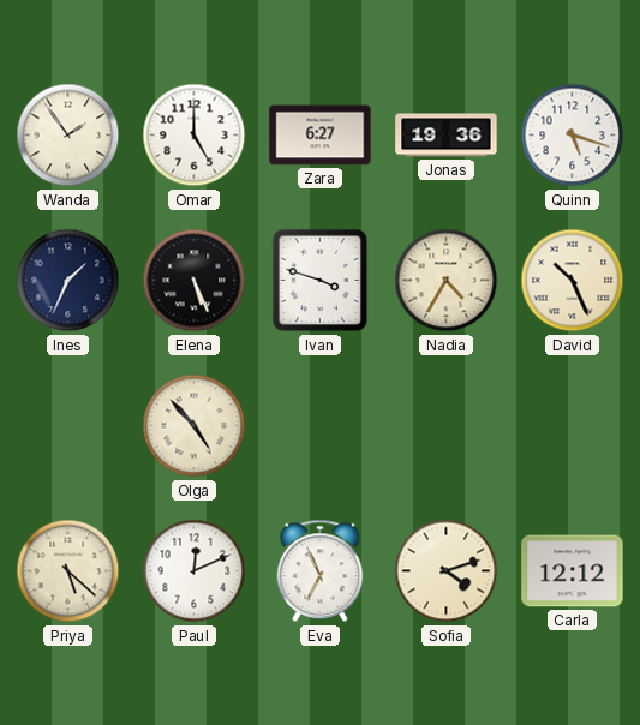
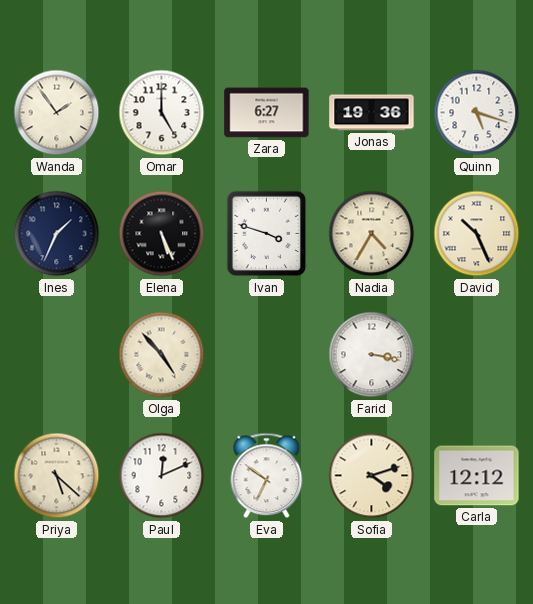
Farid: none -> 3:17
Eva: 6:56 -> 6:51
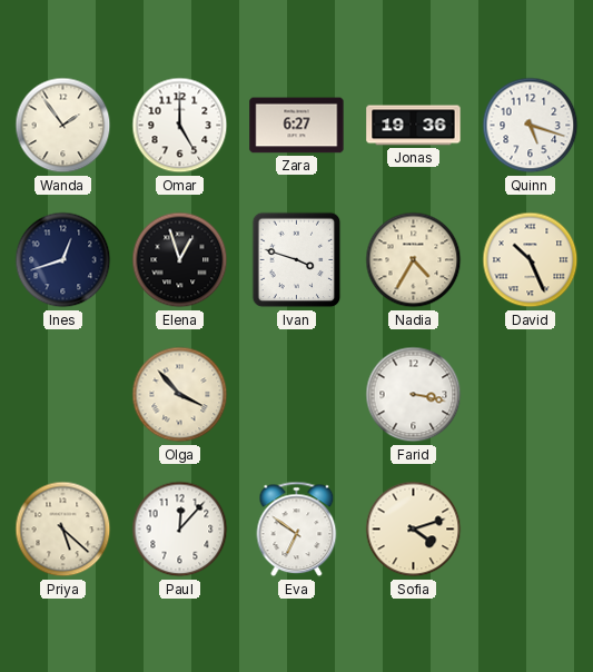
Ines: 1:34 -> 12:42
Elena: 5:26 -> 12:57
Olga: 4:53 -> 3:53
Paul: 12:11 -> 12:07
Carla: 12:12 -> none
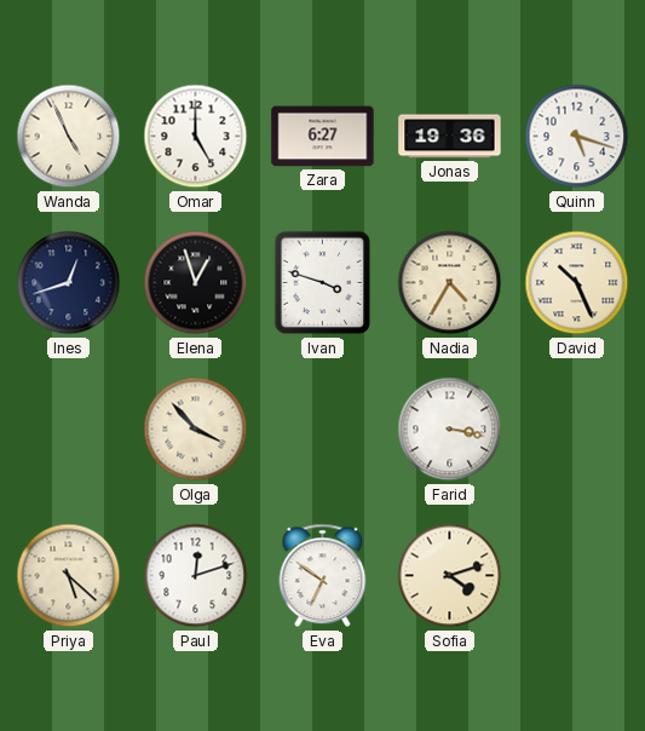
Wanda: 1:54 -> 4:56
Paul: 12:07 -> 12:12
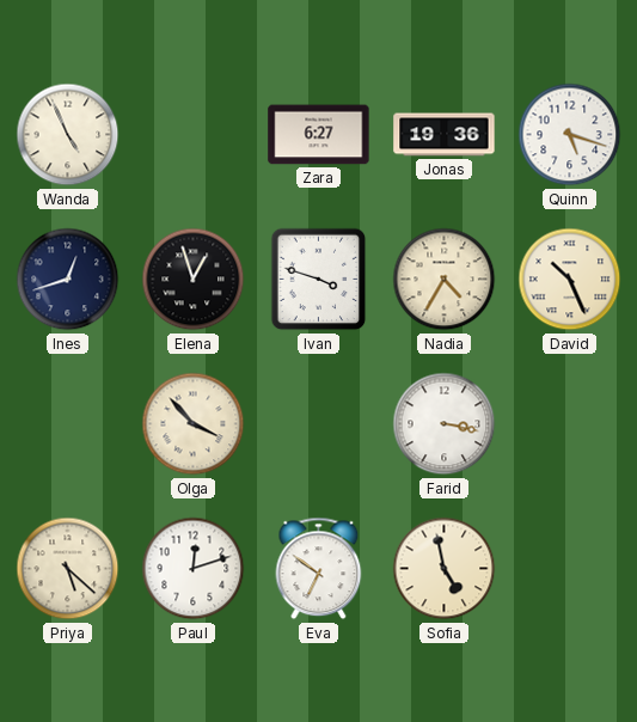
Omar: 5:00 -> none
Sofia: 4:12 -> 4:58
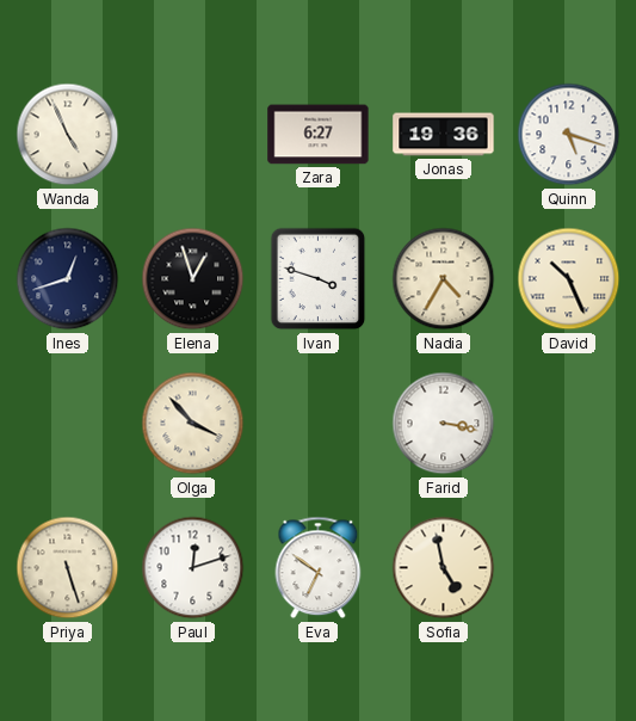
Priya: 5:22 -> 5:27
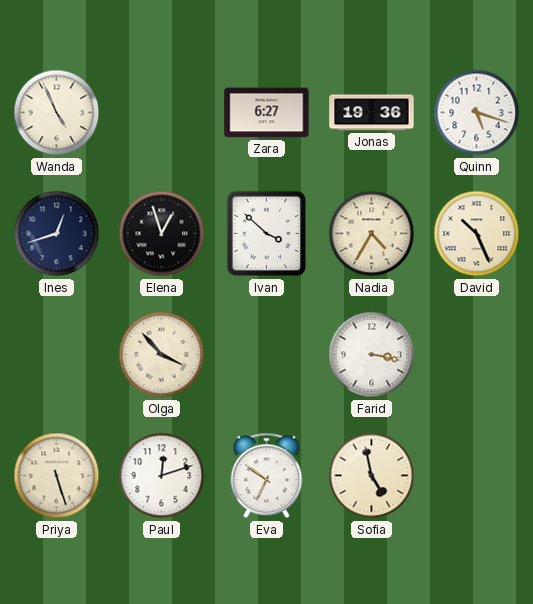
Ivan: 3:48 -> 3:52
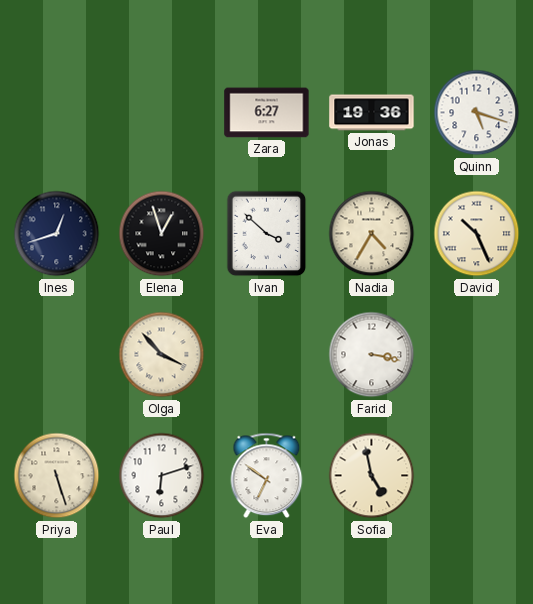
Wanda: 4:56 -> none
Paul: 12:12 -> 6:12
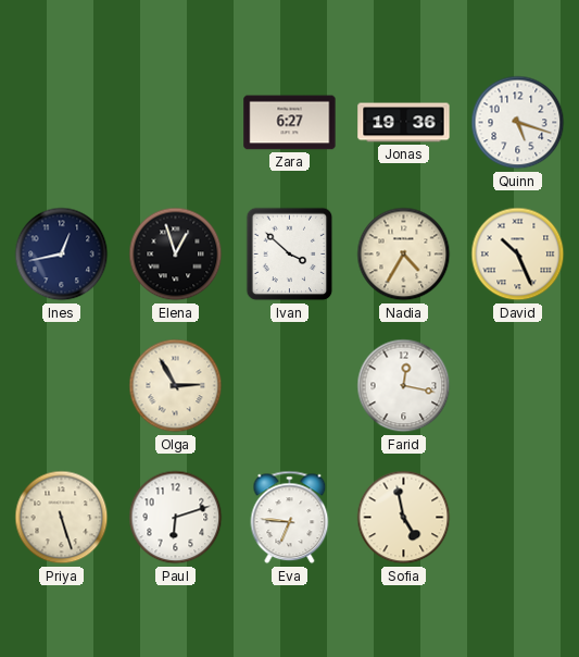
Ines: 12:42 -> 12:43
Olga: 3:53 -> 2:55
Farid: 3:17 -> 12:17
Eva: 6:51 -> 6:46
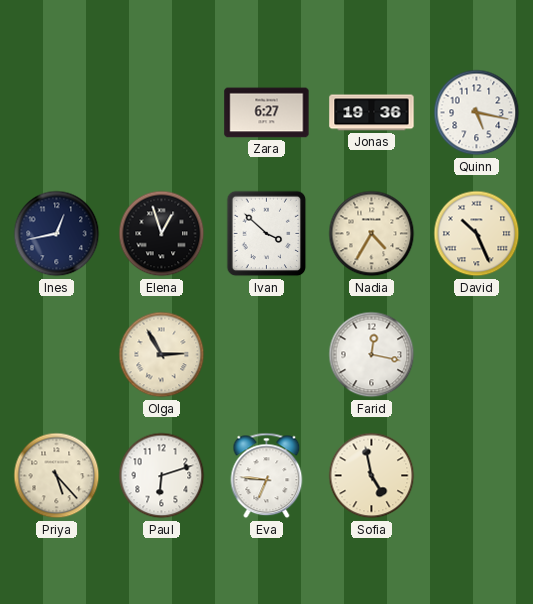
Quinn: 5:18 -> 5:17
Priya: 5:27 -> 5:23
